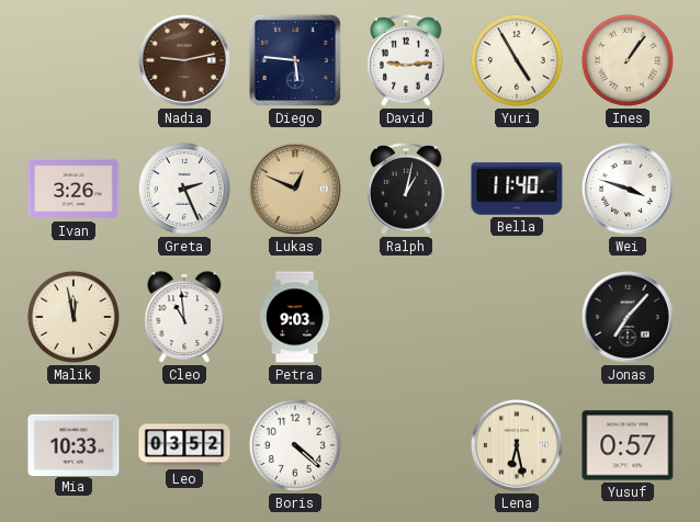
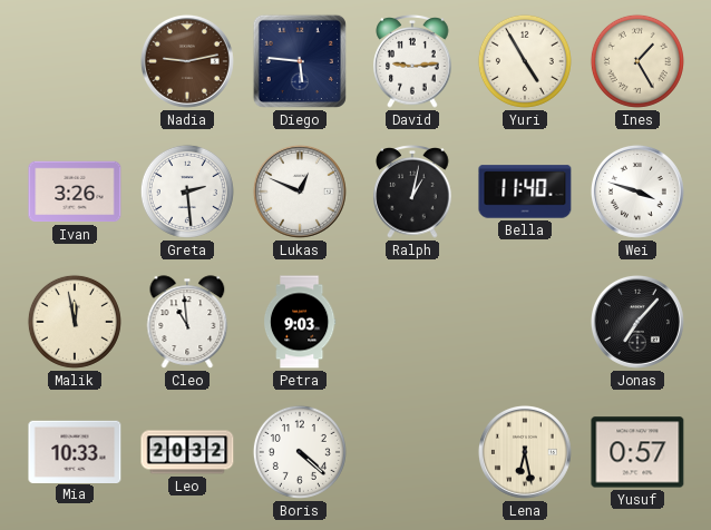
Ines: 1:06 -> 1:25
Greta: 2:26 -> 2:29
Lukas dial: champagne -> white
Leo: 03:52 -> 20:32
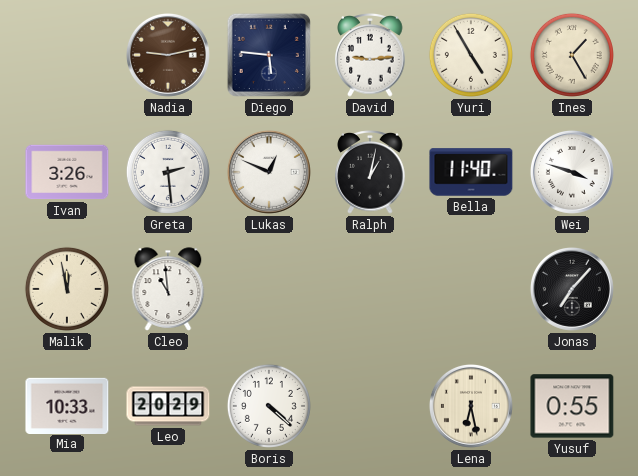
Petra: 9:03 -> none
Leo: 20:32 -> 20:29
Yusuf: 0:57 -> 0:55
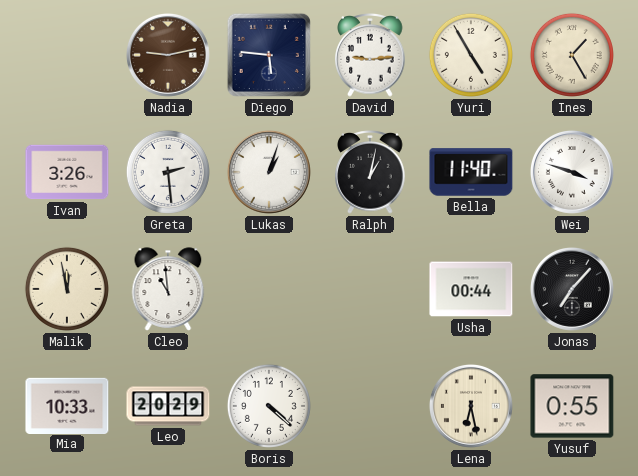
Lukas: 12:49 -> 1:03
Usha: none -> 00:44
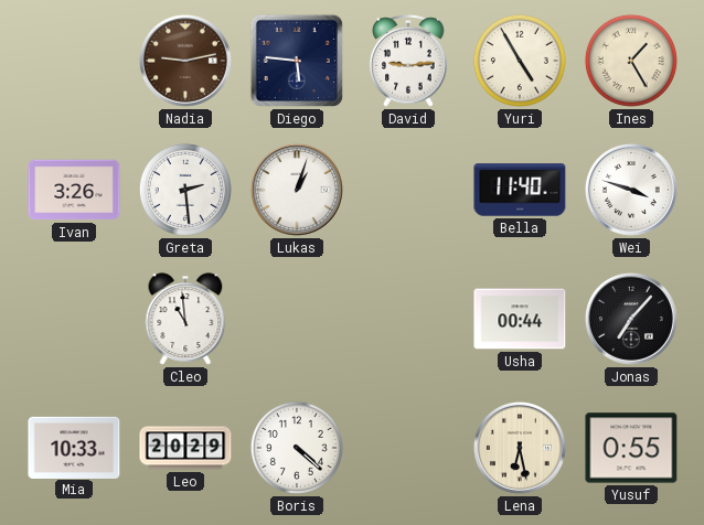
Ralph: 1:02 -> none
Malik: 11:58 -> none
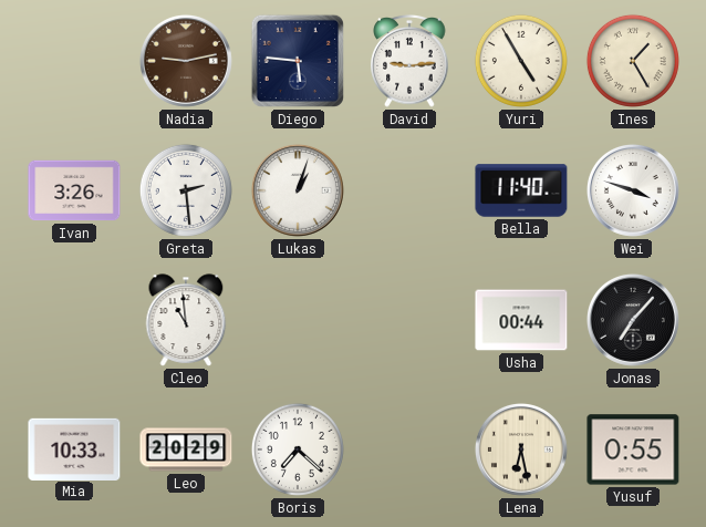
Boris: 4:22 -> 7:22
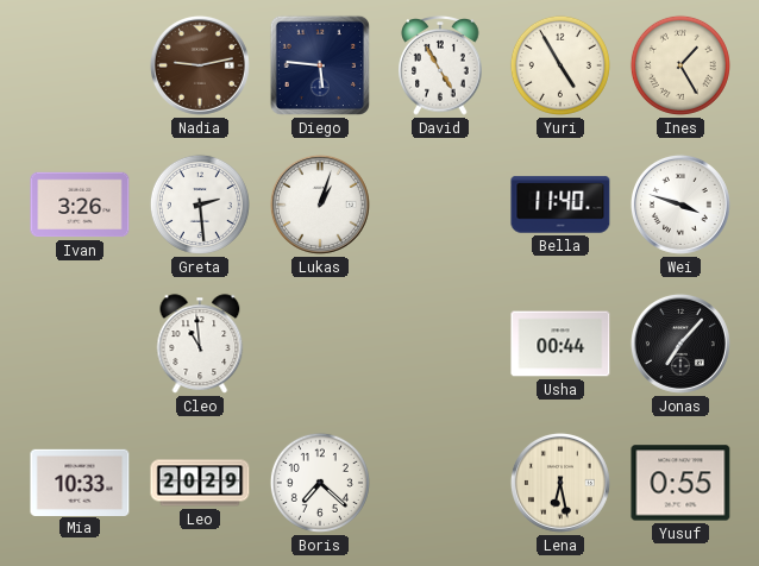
David: 9:14 -> 4:55
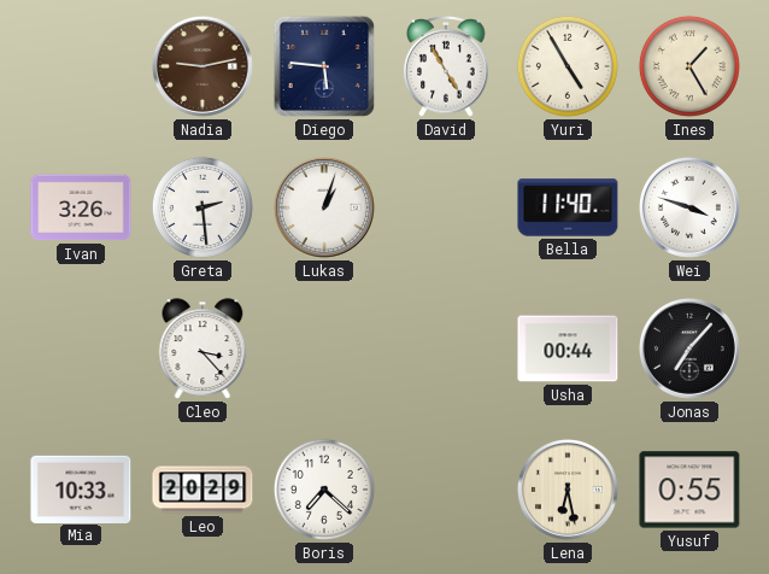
Cleo: 10:59 -> 3:23
